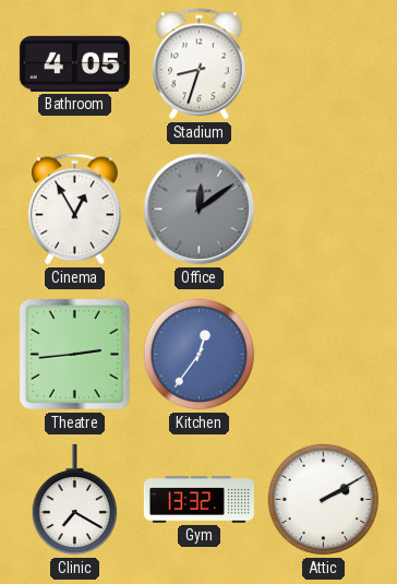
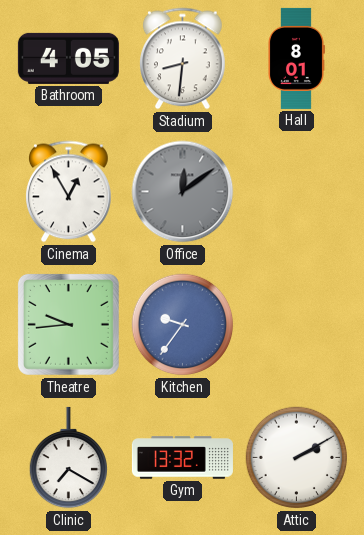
Stadium: 8:33 -> 8:31
Hall: none -> 8:01
Theatre: 2:44 -> 9:44
Kitchen: 12:36 -> 9:36
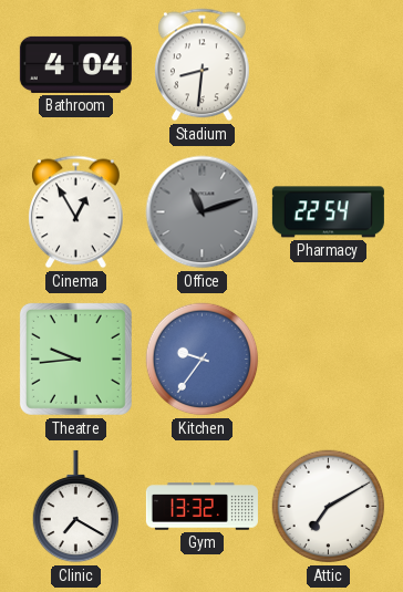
Bathroom: 4:05 -> 4:04
Hall: 8:01 -> none
Office: 12:09 -> 11:12
Pharmacy: none -> 22:54
Attic: 2:10 -> 7:10
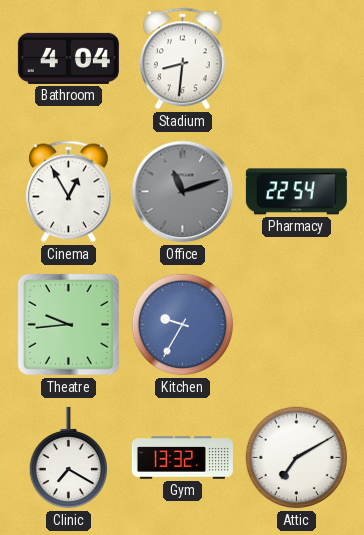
Kitchen: 9:36 -> 9:35
